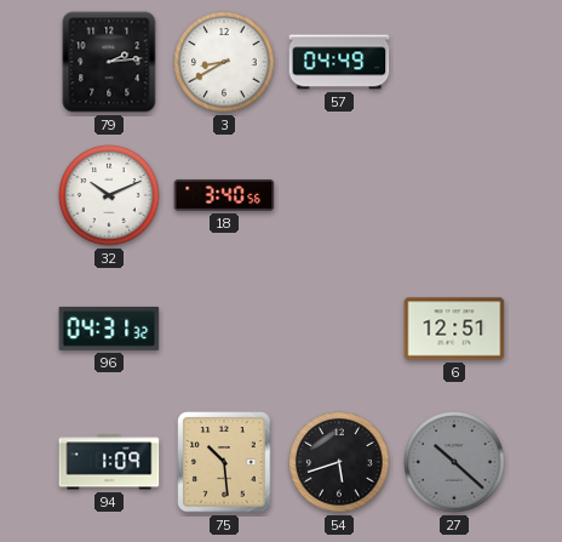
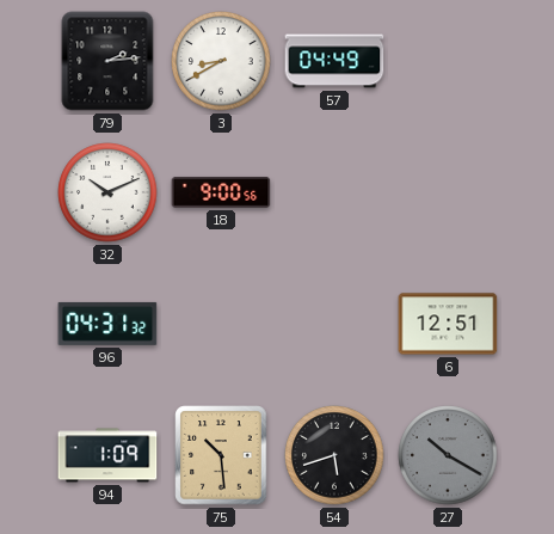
18: 3:40 -> 9:00
27: 10:22 -> 10:20
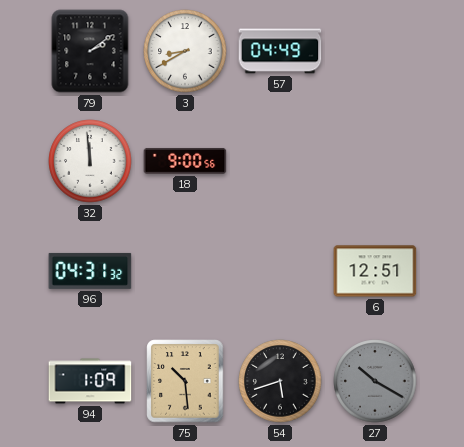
79: 2:14 -> 2:09
32: 10:11 -> 11:59
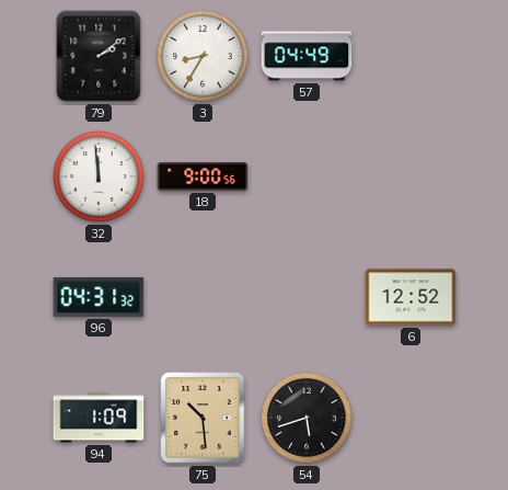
3: 8:40 -> 8:35
6: 12:51 -> 12:52
27: 10:20 -> none
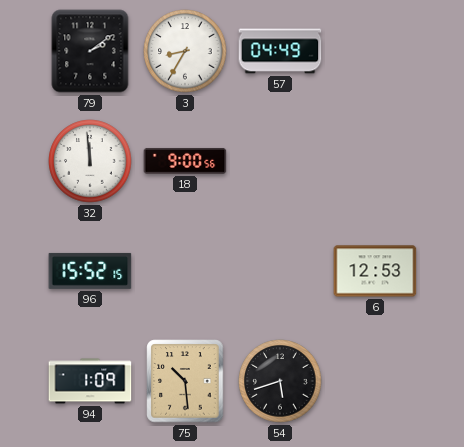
96: 04:31 -> 15:52
6: 12:52 -> 12:53
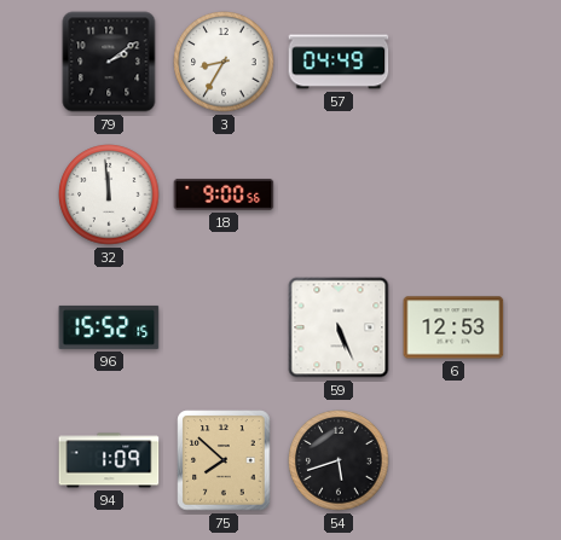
59: none -> 5:26
75: 10:29 -> 7:52
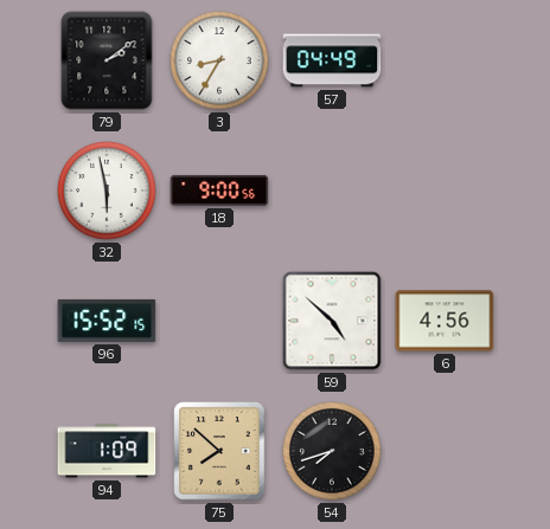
32: 11:59 -> 5:58
59: 5:26 -> 4:52
6: 12:53 -> 4:56
54: 5:42 -> 7:42
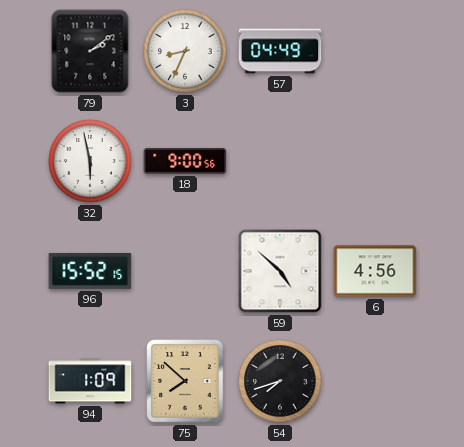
3: 8:35 -> 8:34
